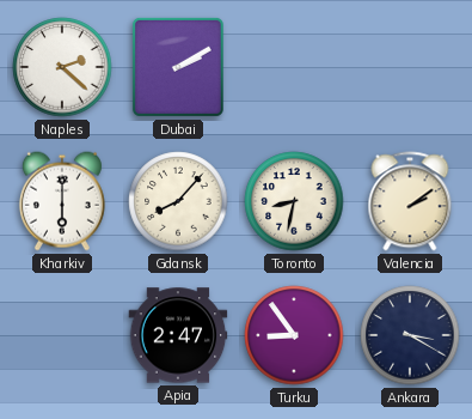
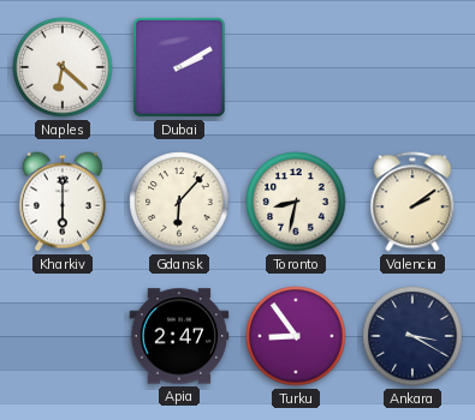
Naples: 2:22 -> 6:22
Gdansk: 8:07 -> 6:07
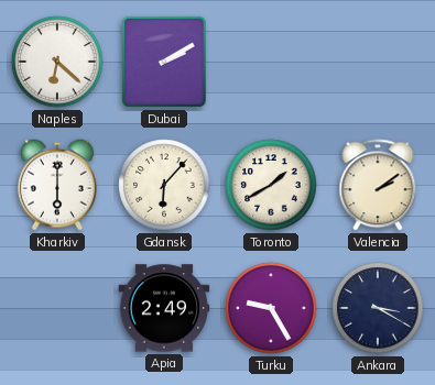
Toronto: 8:32 -> 1:40
Apia: 2:47 -> 2:49
Turku: 8:54 -> 9:25
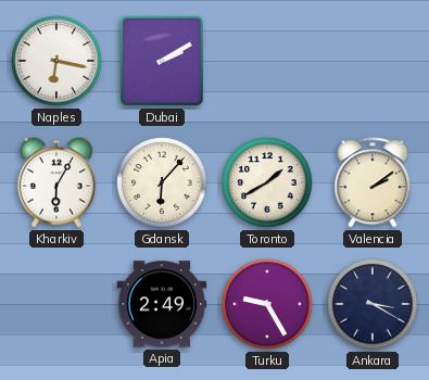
Naples: 6:22 -> 6:17
Kharkiv: 6:00 -> 6:05
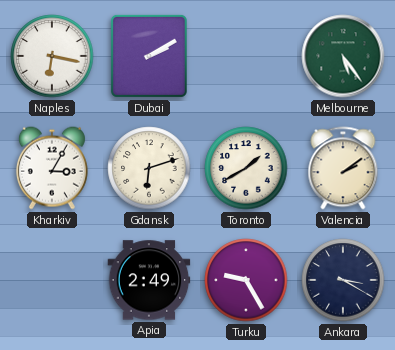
Melbourne: none -> 5:24
Kharkiv: 6:05 -> 3:05
Gdansk: 6:07 -> 6:12
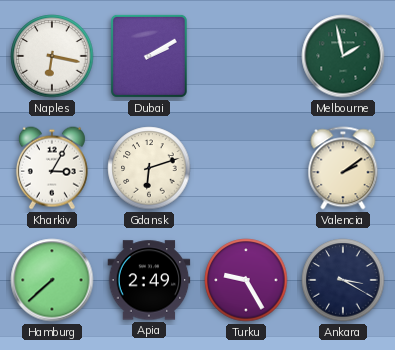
Melbourne: 5:24 -> 1:58
Toronto: 1:40 -> none
Hamburg: none -> 7:38
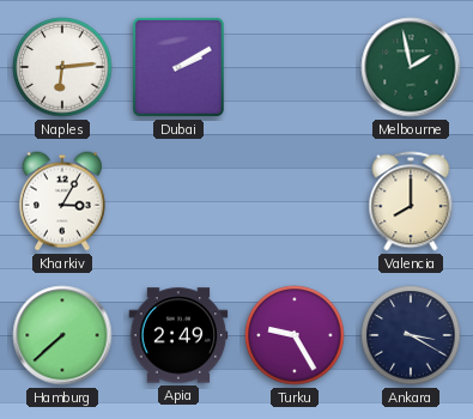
Naples: 6:17 -> 6:14
Gdansk: 6:12 -> none
Valencia: 2:09 -> 8:00
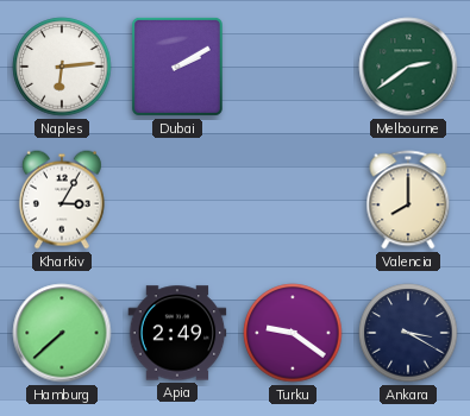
Melbourne: 1:58 -> 2:39
Turku: 9:25 -> 9:21
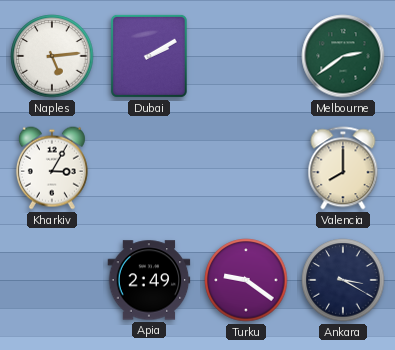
Naples: 6:14 -> 5:14
Hamburg: 7:38 -> none
